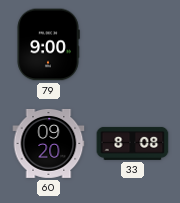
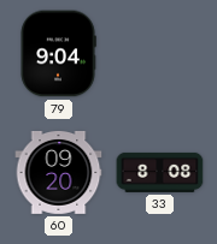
79: 9:00 -> 9:04
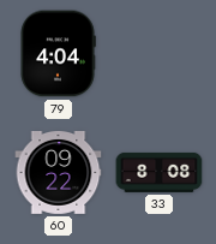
79: 9:04 -> 4:04
60: 09:20 -> 09:22
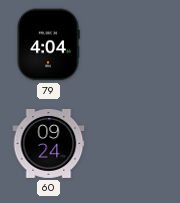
60: 09:22 -> 09:24
33: 8:08 -> none
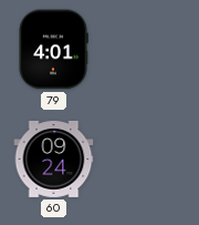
79: 4:04 -> 4:01
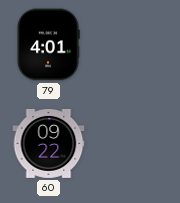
60: 09:24 -> 09:22
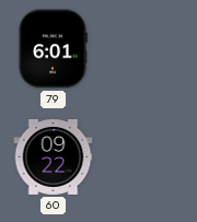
79: 4:01 -> 6:01
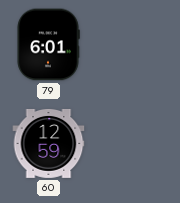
60: 09:22 -> 12:59
